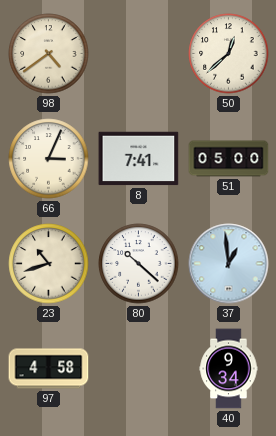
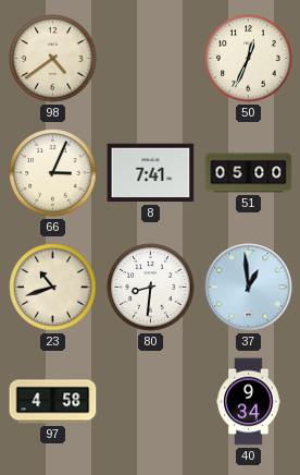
50: 12:38 -> 12:34
80: 10:22 -> 8:31
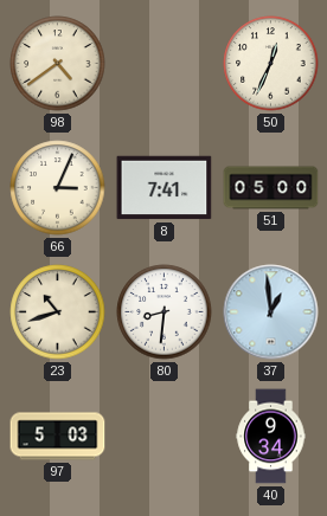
97: 4:58 -> 5:03
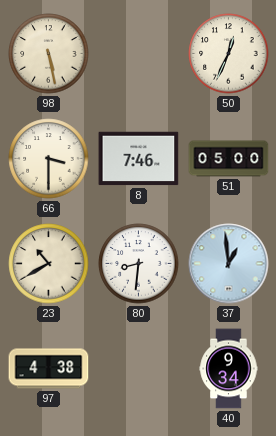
98: 4:39 -> 5:28
66: 3:04 -> 3:30
8: 7:41 -> 7:46
23: 10:42 -> 10:40
97: 5:03 -> 4:38
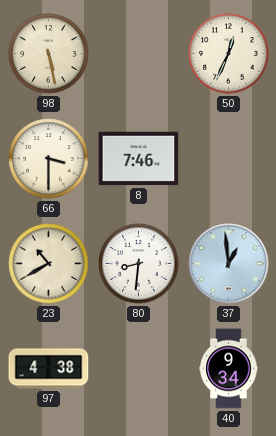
51: 05:00 -> none
